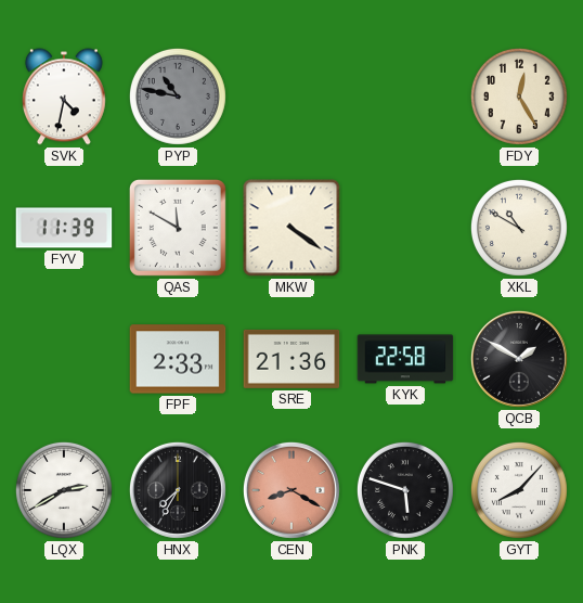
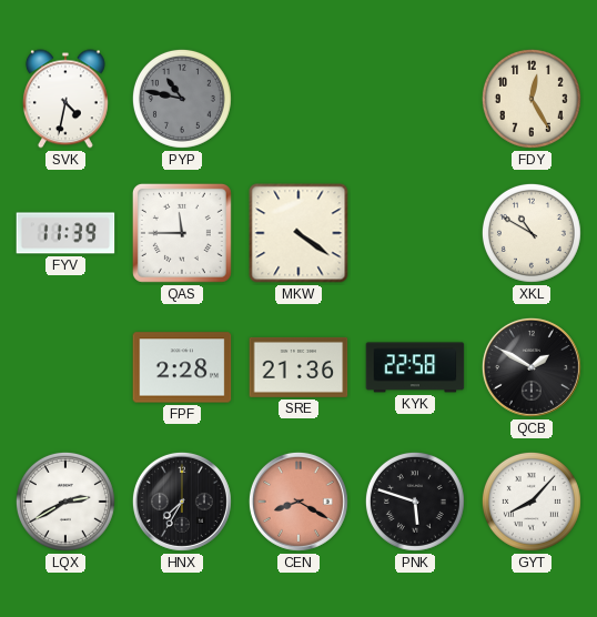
QAS: 11:50 -> 11:45
FPF: 2:33 -> 2:28
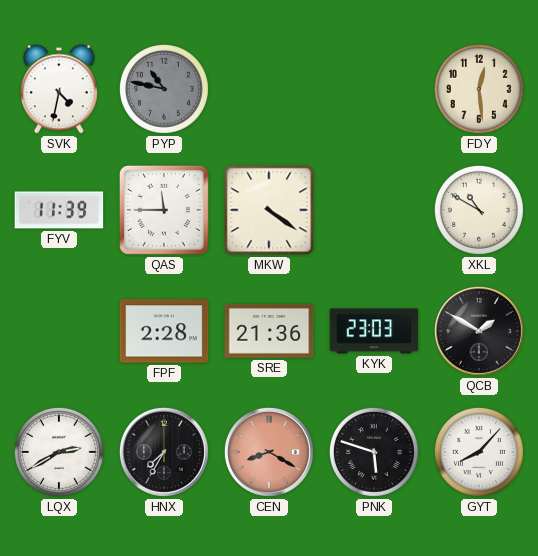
FDY: 12:25 -> 12:29
KYK: 22:58 -> 23:03
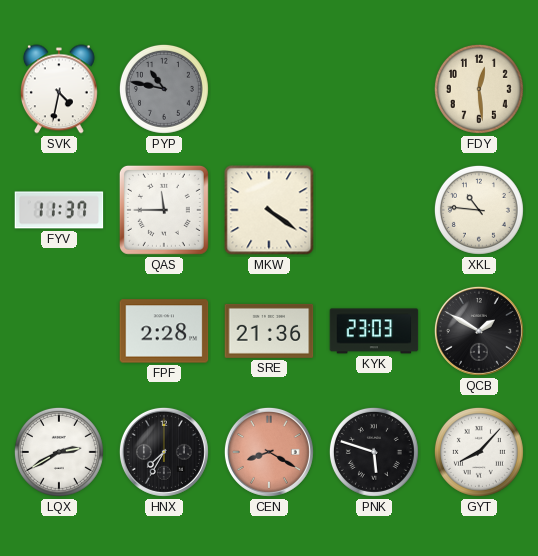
FYV: 11:39 -> 11:37
XKL: 10:50 -> 10:46
